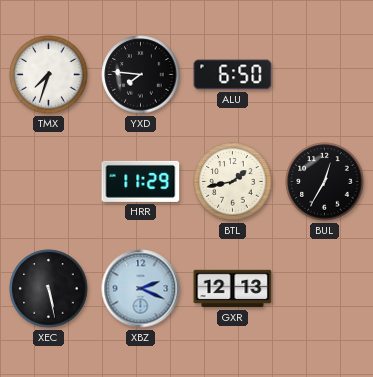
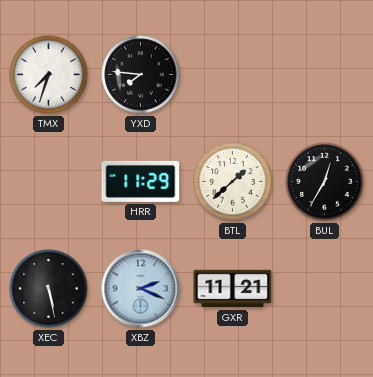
ALU: 6:50 -> none
BTL: 1:43 -> 1:38
GXR: 12:13 -> 11:21
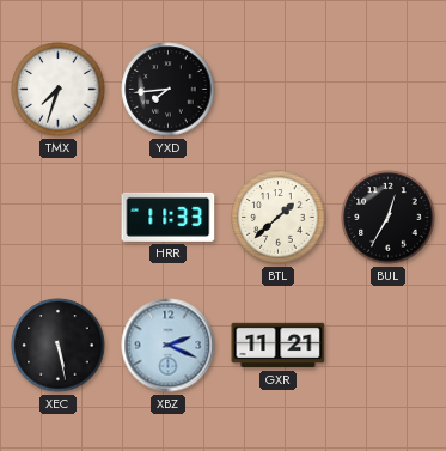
YXD: 7:46 -> 7:44
HRR: 11:29 -> 11:33
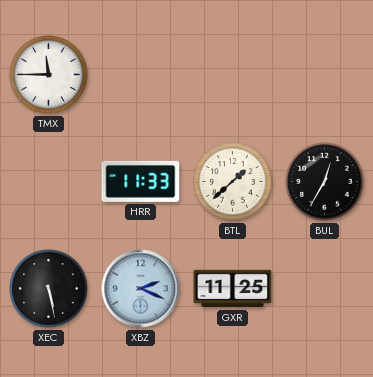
TMX: 7:33 -> 11:45
YXD: 7:44 -> none
GXR: 11:21 -> 11:25
